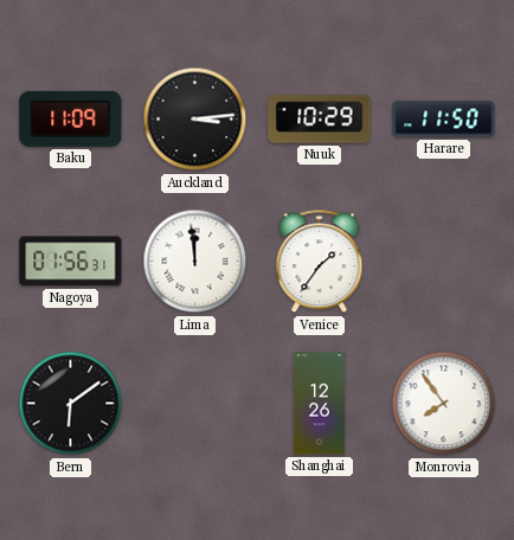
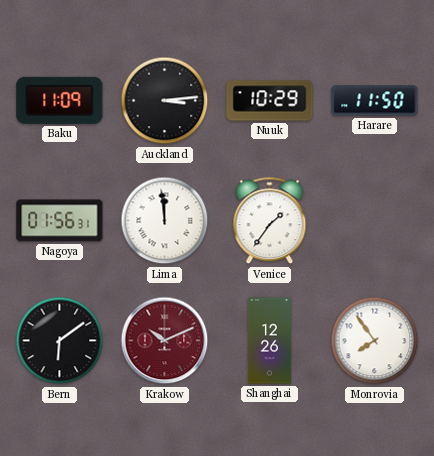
Krakow: none -> 10:11
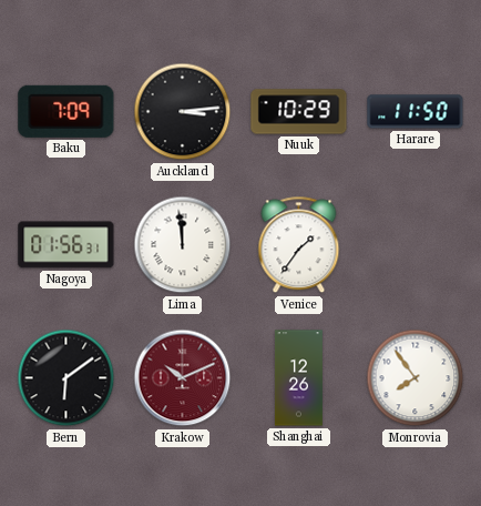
Baku: 11:09 -> 7:09
